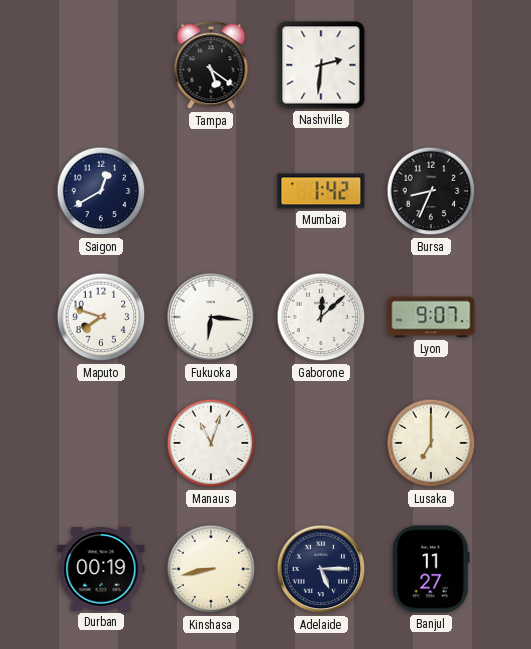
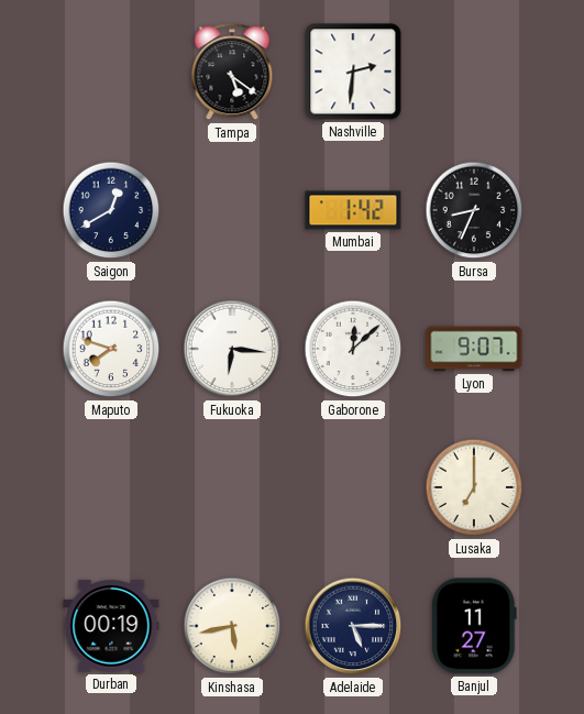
Manaus: 11:03 -> none
Kinshasa: 8:43 -> 5:43
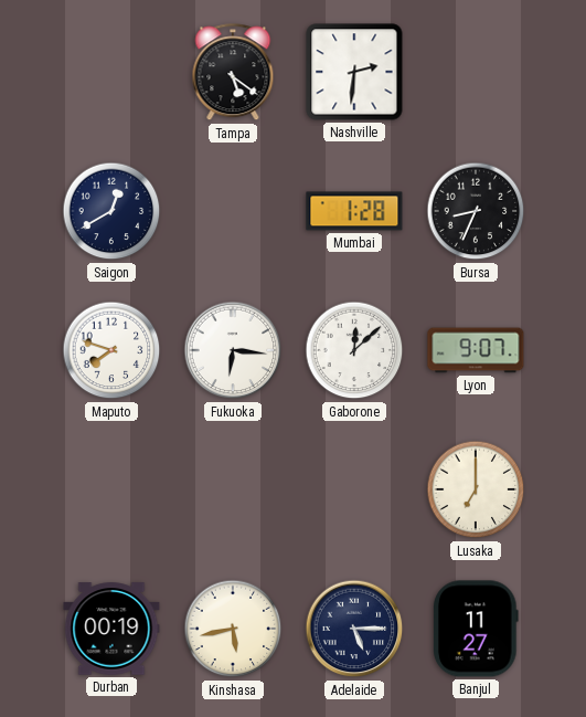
Mumbai: 1:42 -> 1:28
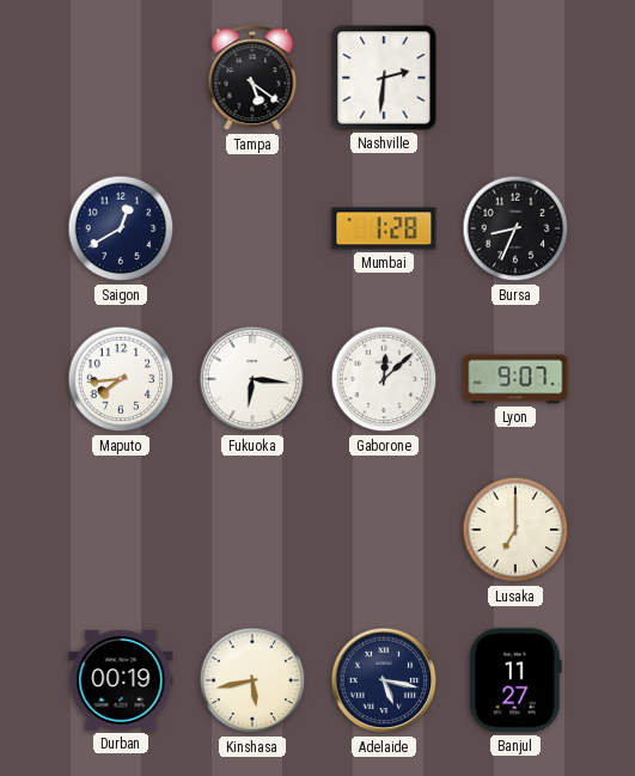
Maputo: 7:48 -> 7:44
Adelaide: 5:15 -> 5:17
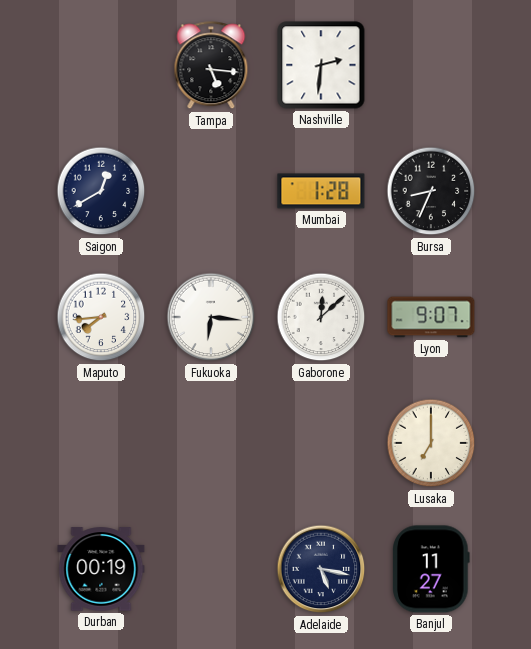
Tampa: 5:21 -> 5:16
Kinshasa: 5:43 -> none
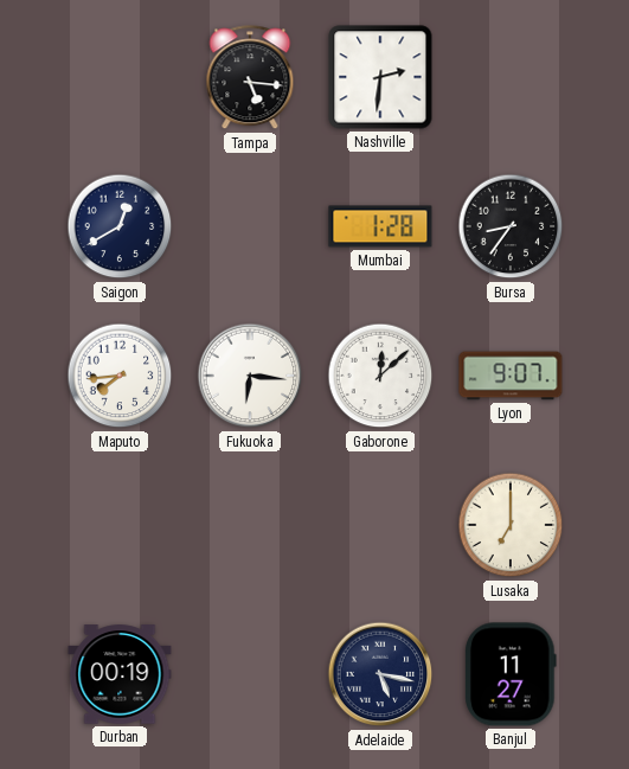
Bursa: 8:34 -> 8:36
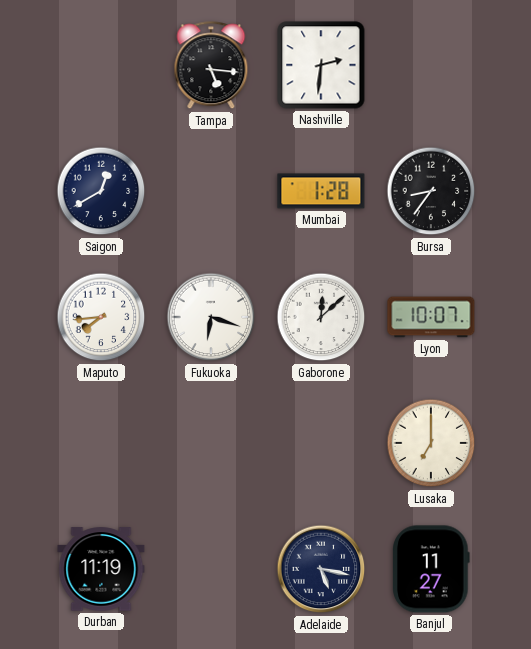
Fukuoka: 6:16 -> 6:18
Lyon: 9:07 -> 10:07
Durban: 00:19 -> 11:19
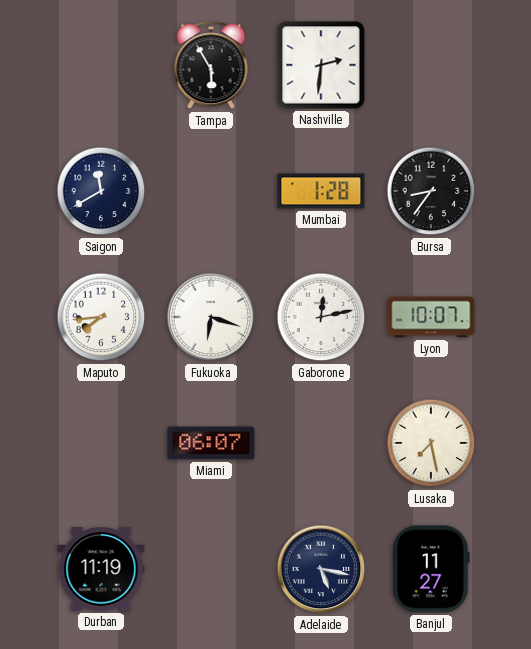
Tampa: 5:16 -> 5:55
Saigon: 12:40 -> 11:40
Gaborone: 12:08 -> 12:13
Miami: none -> 06:07
Lusaka: 7:00 -> 7:28
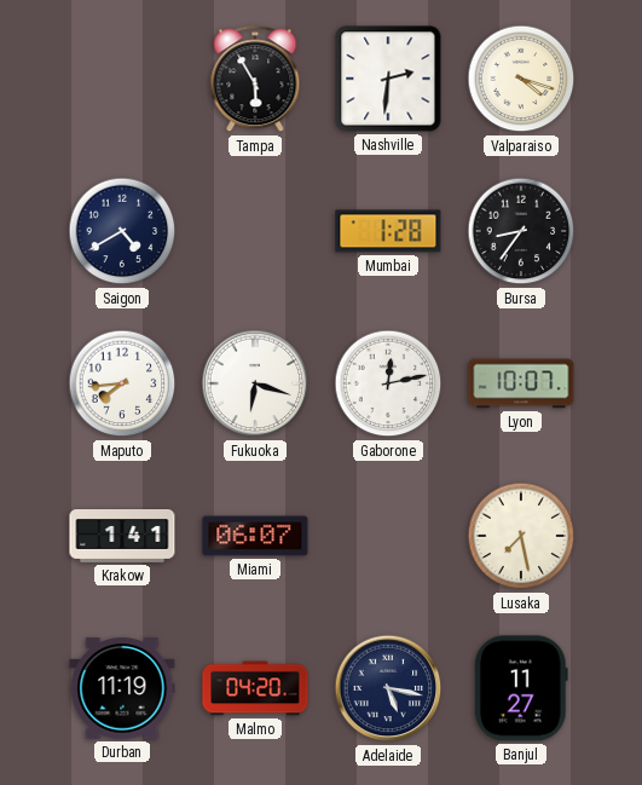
Valparaiso: none -> 4:18
Saigon: 11:40 -> 4:40
Krakow: none -> 1:41
Malmo: none -> 04:20
